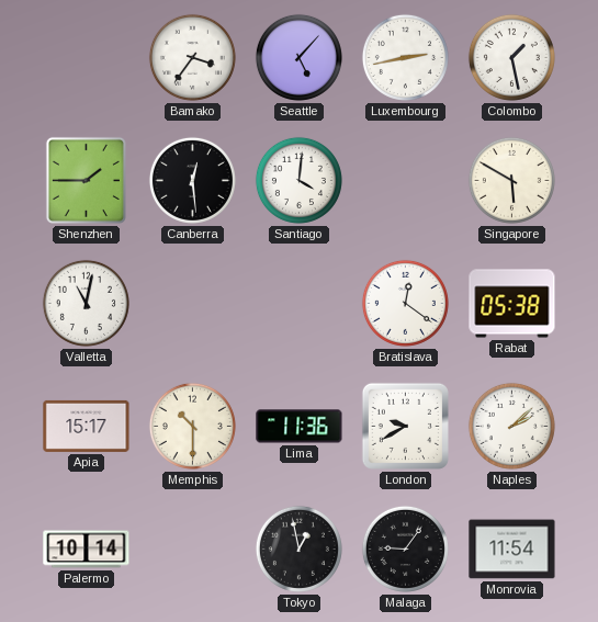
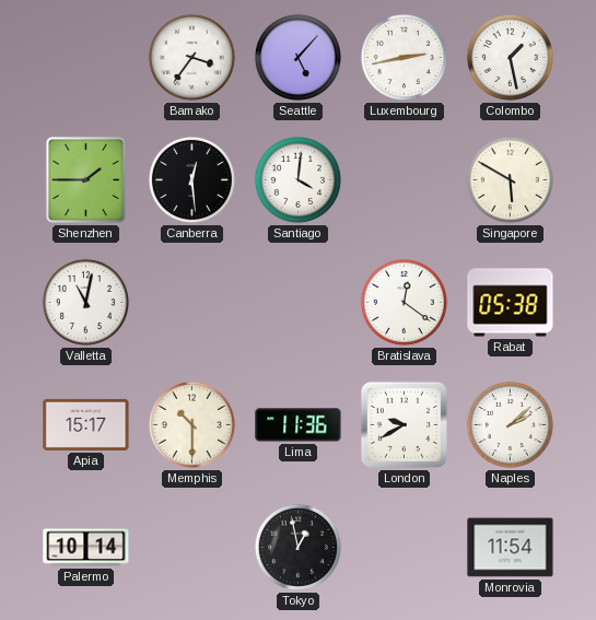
Malaga: 9:06 -> none
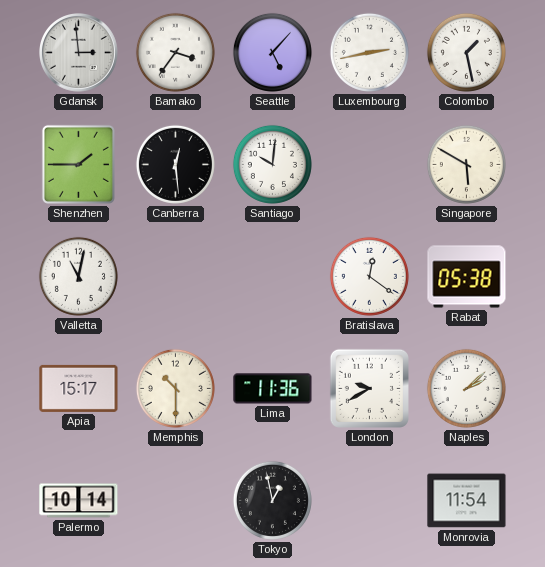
Gdansk: none -> 2:59
Santiago: 4:01 -> 10:01
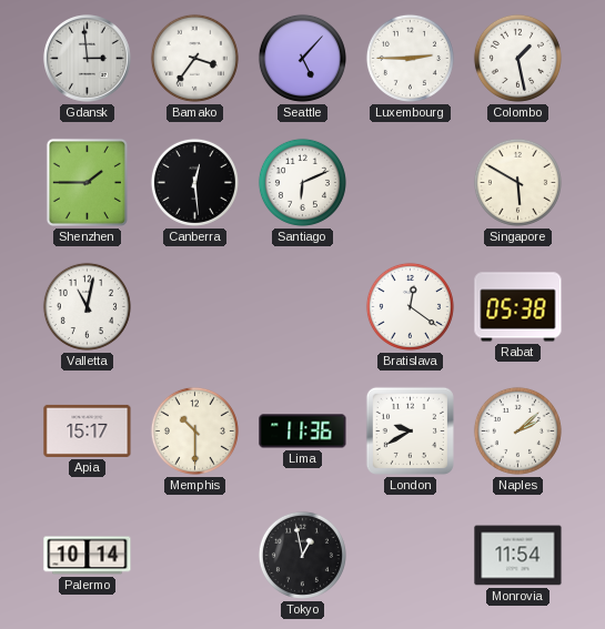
Luxembourg: 2:43 -> 2:45
Santiago: 10:01 -> 6:11
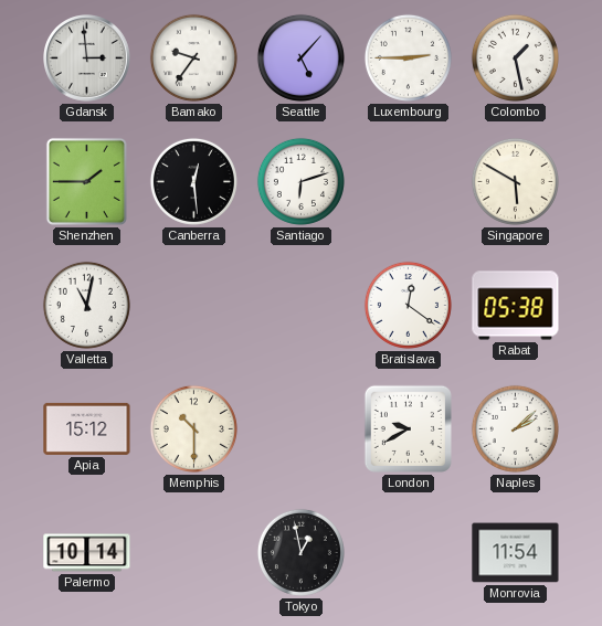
Bamako: 3:36 -> 9:36
Santiago: 6:11 -> 6:12
Apia: 15:17 -> 15:12
Lima: 11:36 -> none
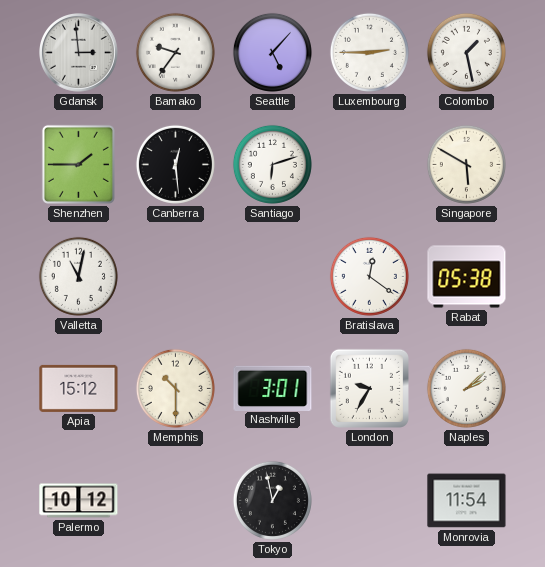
Nashville: none -> 3:01
London: 9:40 -> 9:35
Palermo: 10:14 -> 10:12
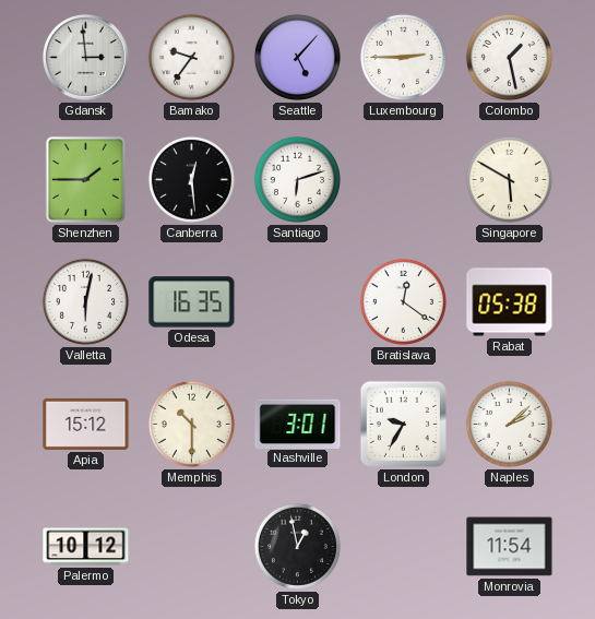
Valletta: 11:02 -> 6:02
Odesa: none -> 16:35
